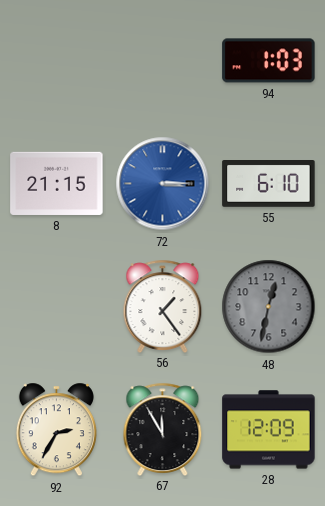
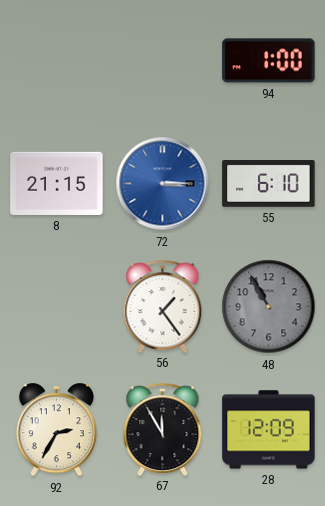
94: 1:03 -> 1:00
48: 12:32 -> 10:55
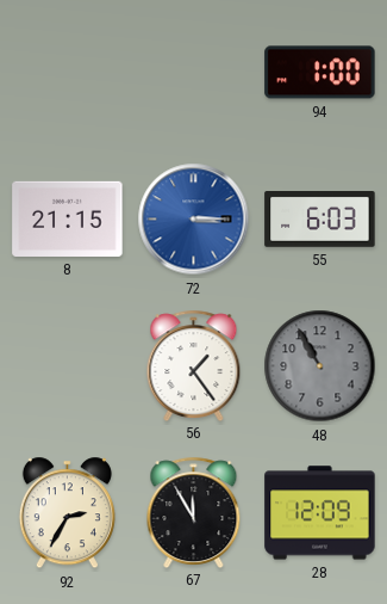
55: 6:10 -> 6:03
